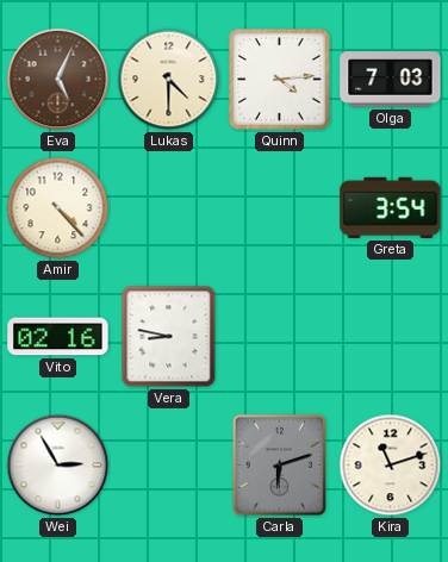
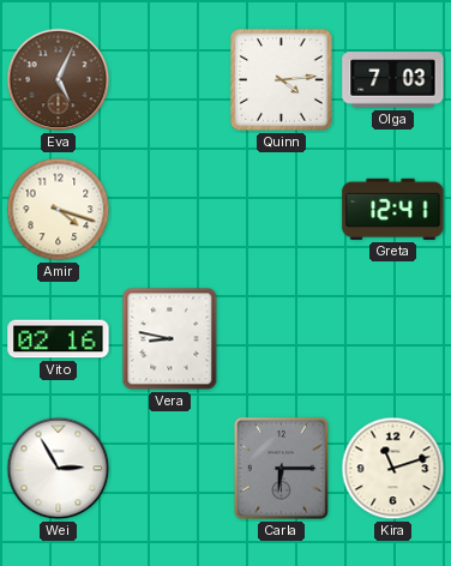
Lukas: 4:30 -> none
Amir: 4:23 -> 4:18
Greta: 3:54 -> 12:41
Carla: 6:12 -> 6:15
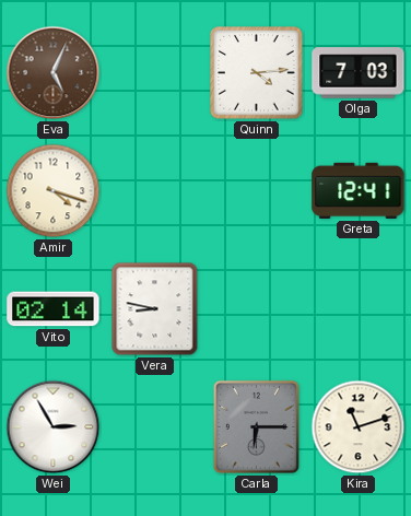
Vito: 02:16 -> 02:14
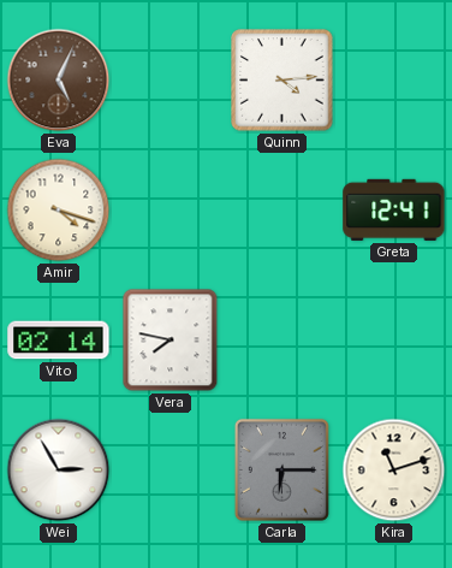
Olga: 7:03 -> none
Vera: 8:47 -> 7:47
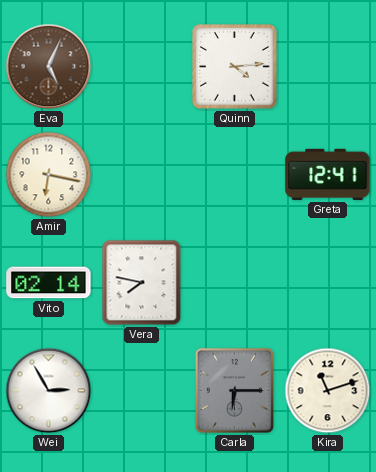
Amir: 4:18 -> 6:17
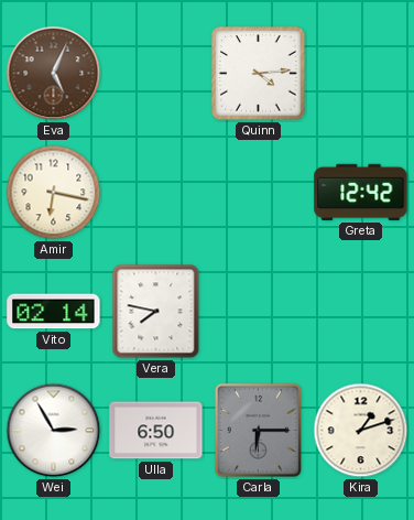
Greta: 12:41 -> 12:42
Ulla: none -> 6:50
Kira: 11:12 -> 1:12
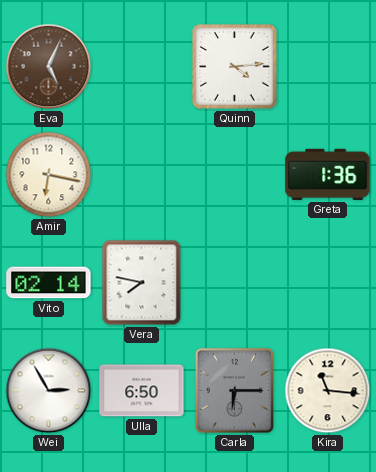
Greta: 12:42 -> 1:36
Kira: 1:12 -> 11:16
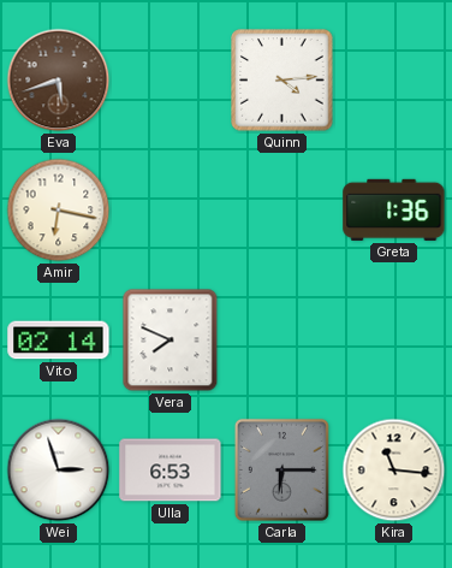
Eva: 5:04 -> 5:42
Vera: 7:47 -> 7:49
Wei: 2:55 -> 2:57
Ulla: 6:50 -> 6:53
